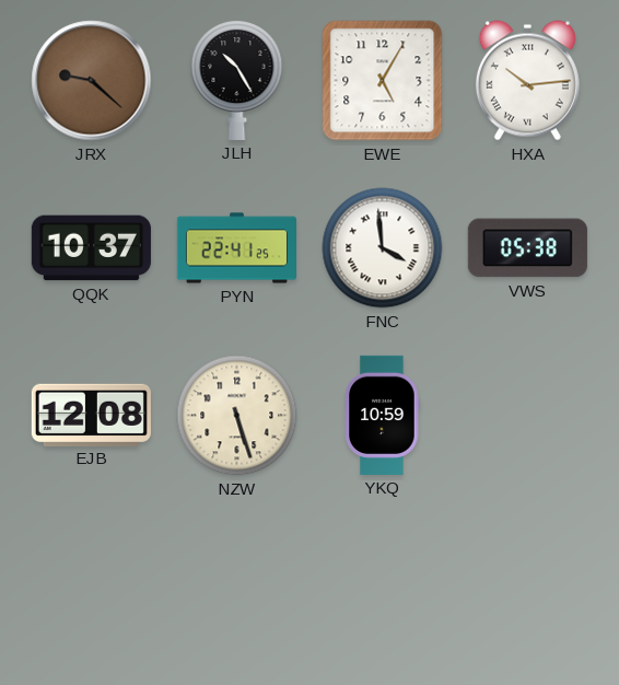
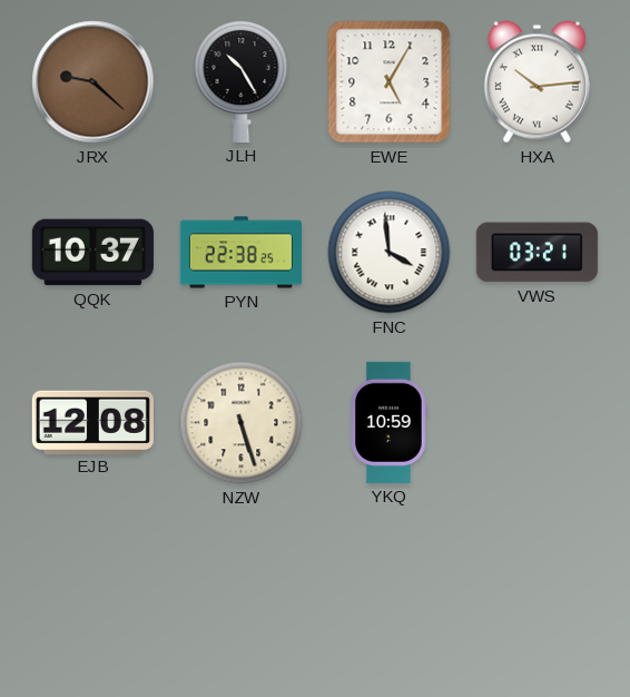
PYN: 22:41 -> 22:38
VWS: 05:38 -> 03:21
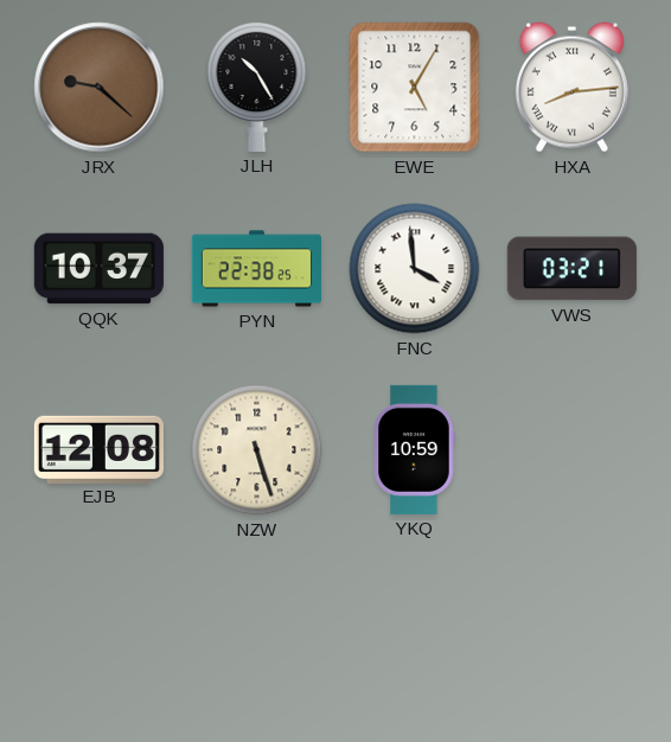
HXA: 10:14 -> 8:14
